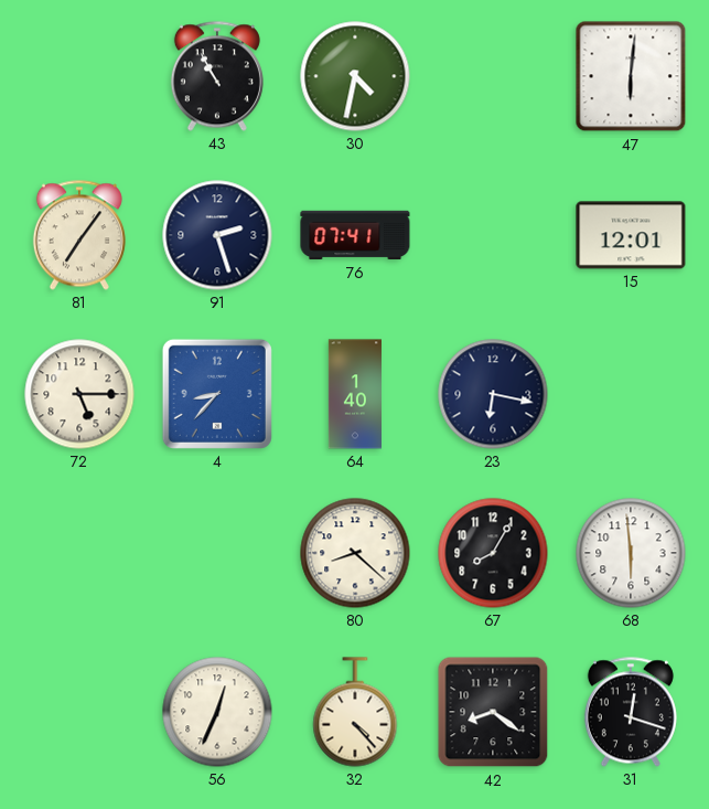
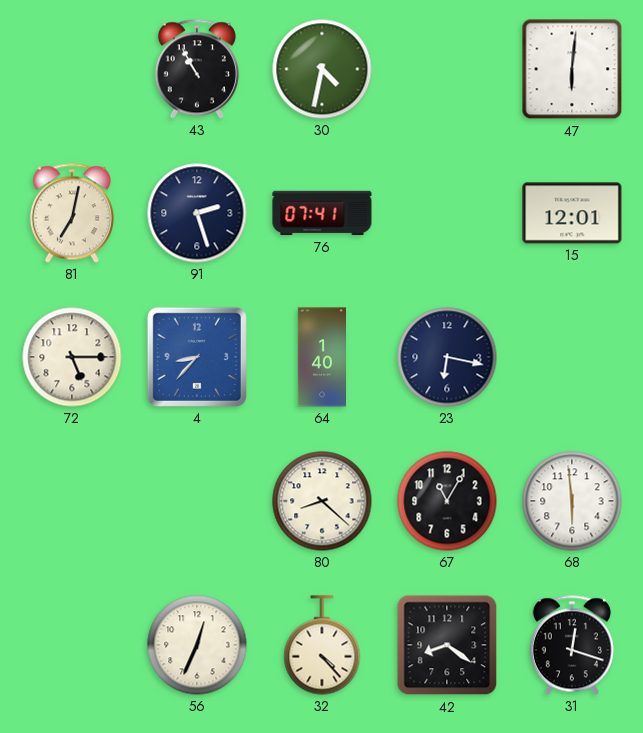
81: 7:06 -> 7:02
67: 8:05 -> 11:05
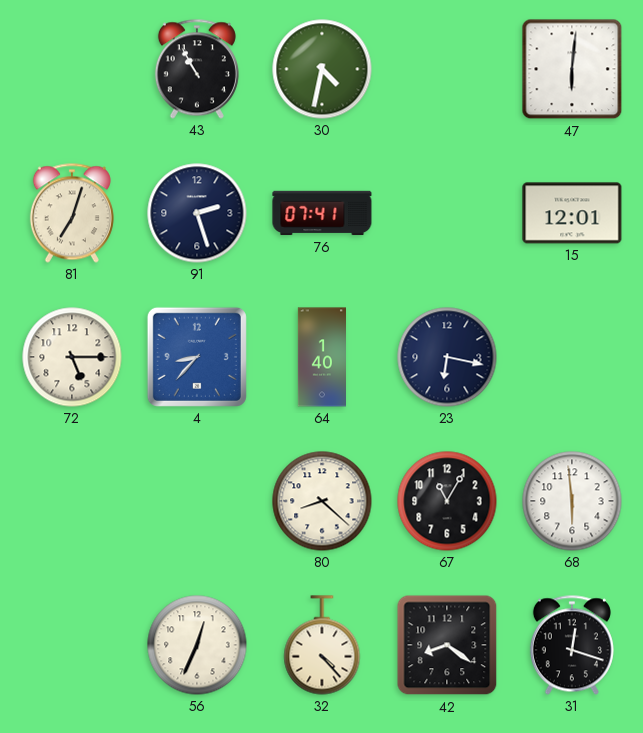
81: 7:02 -> 7:03
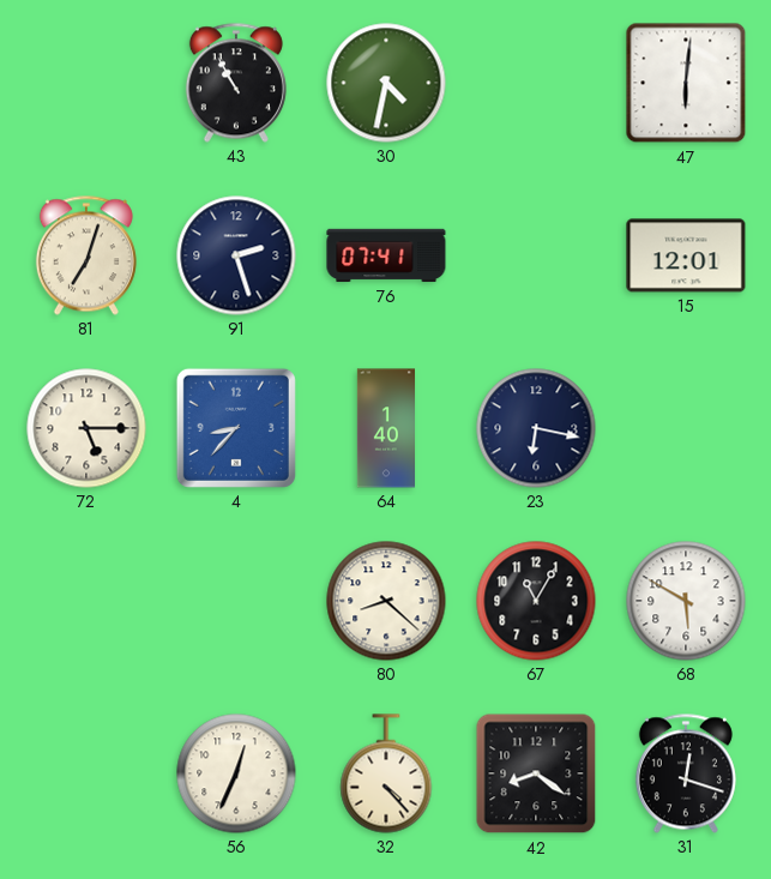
68: 5:59 -> 5:50
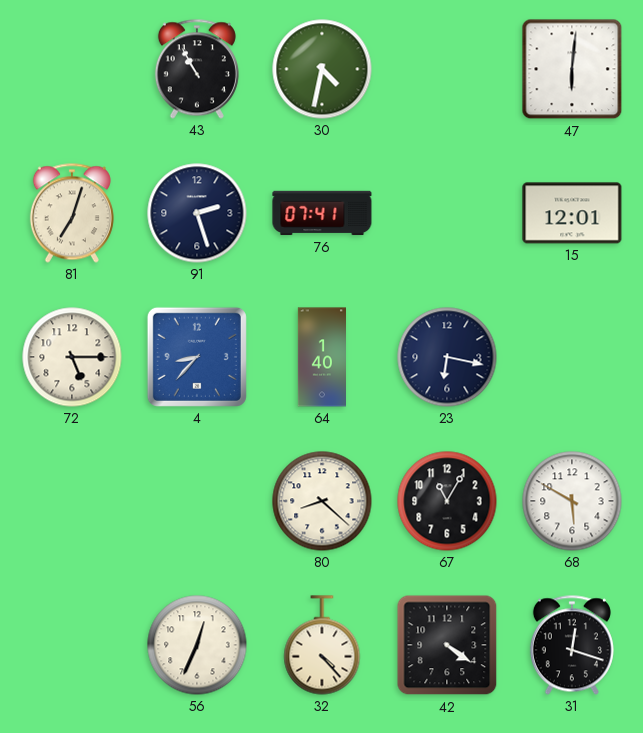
42: 8:21 -> 4:21
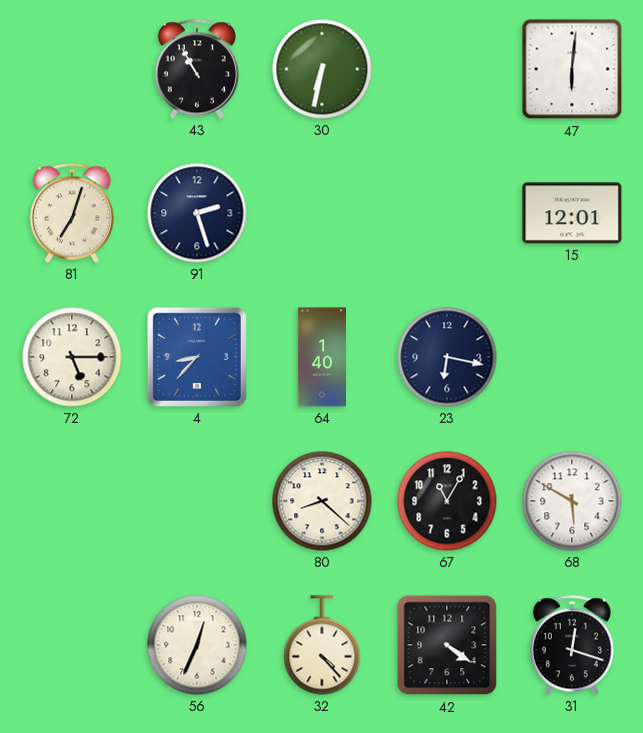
30: 4:32 -> 6:32
76: 07:41 -> none
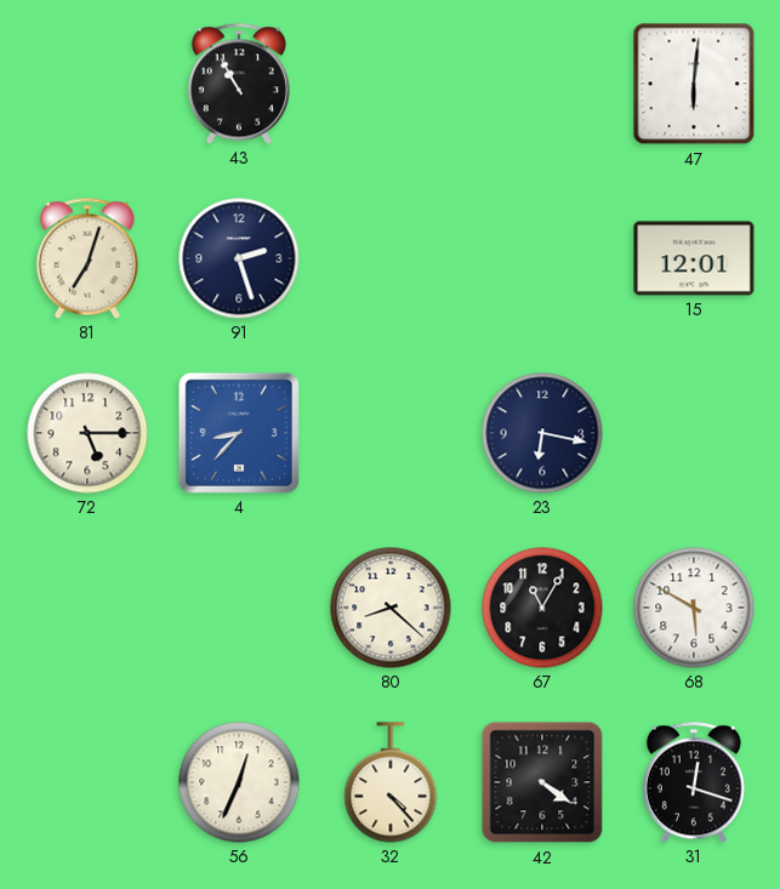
30: 6:32 -> none
64: 1:40 -> none
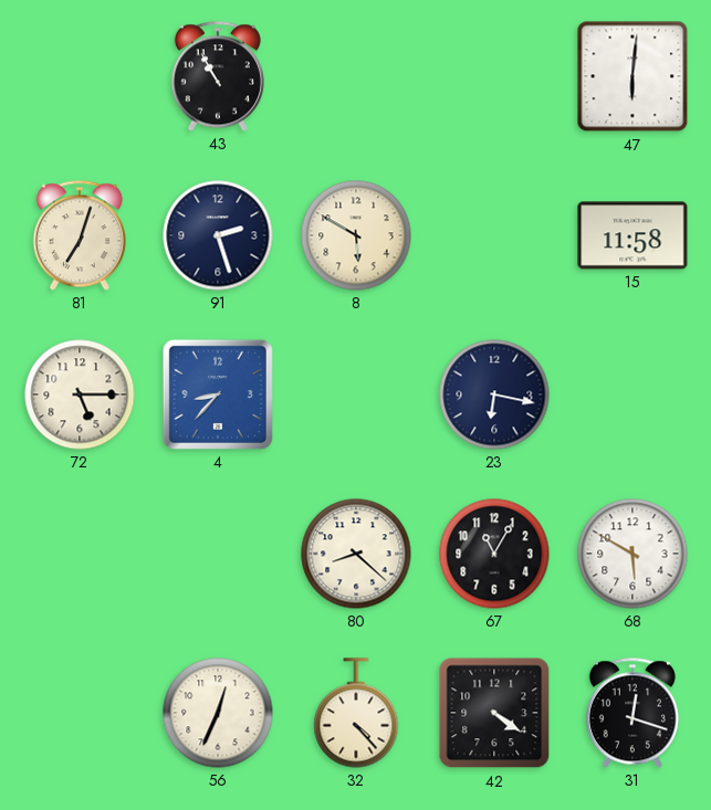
8: none -> 5:50
15: 12:01 -> 11:58
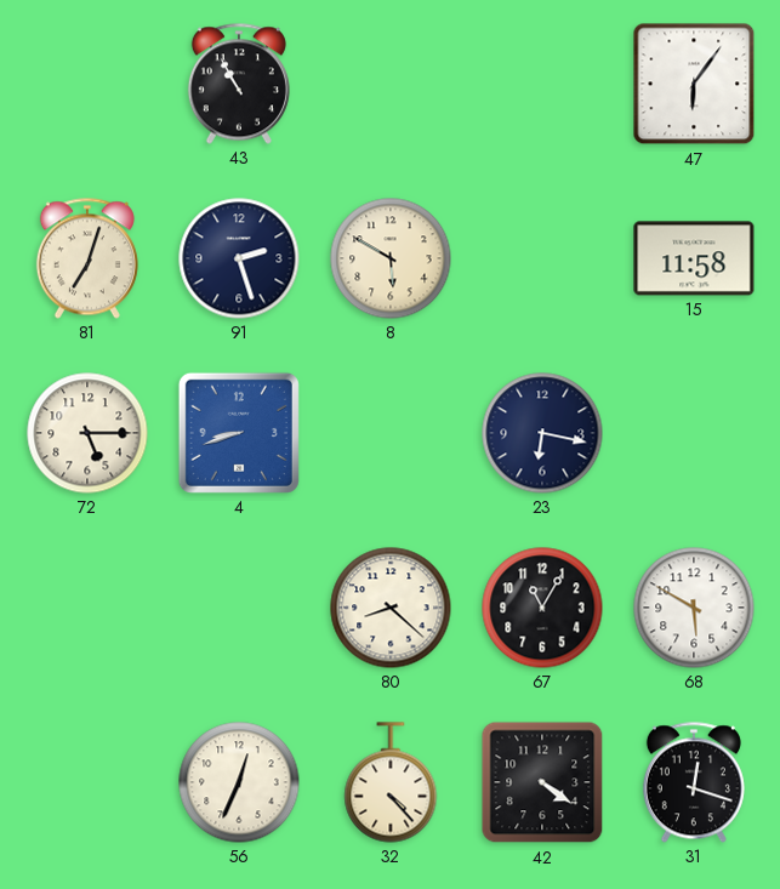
47: 6:01 -> 6:06
4: 8:37 -> 8:42
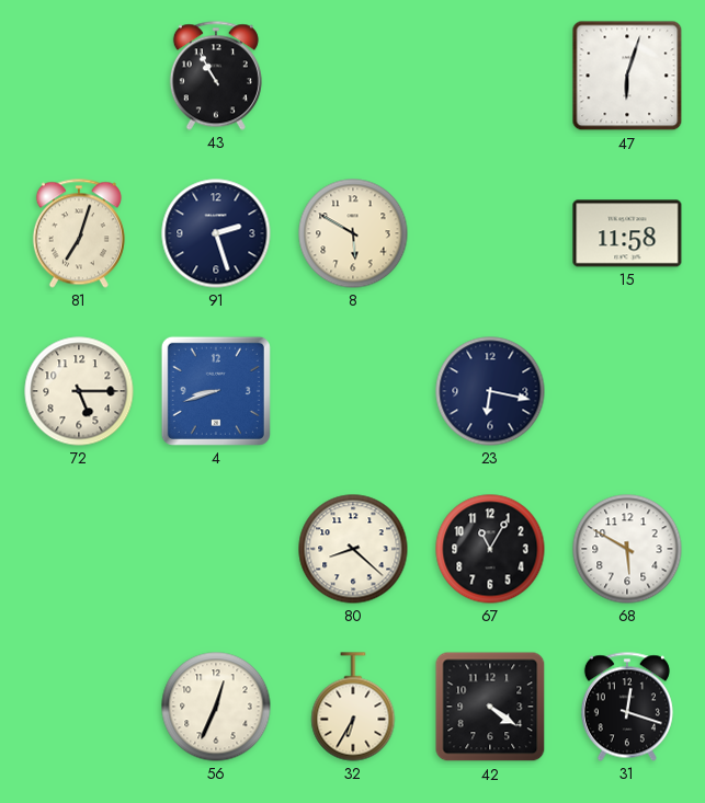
47: 6:06 -> 6:03
32: 4:23 -> 6:35
